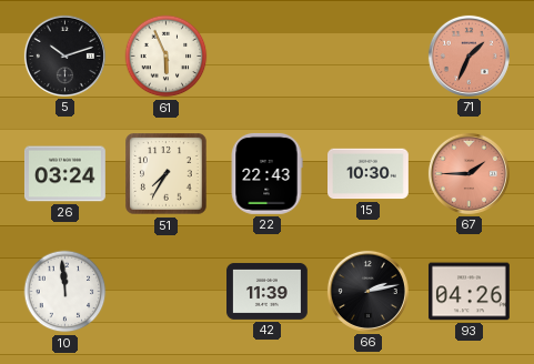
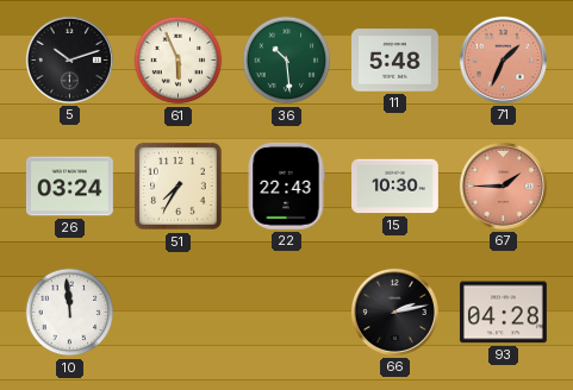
36: none -> 10:29
11: none -> 5:48
42: 11:39 -> none
93: 04:26 -> 04:28
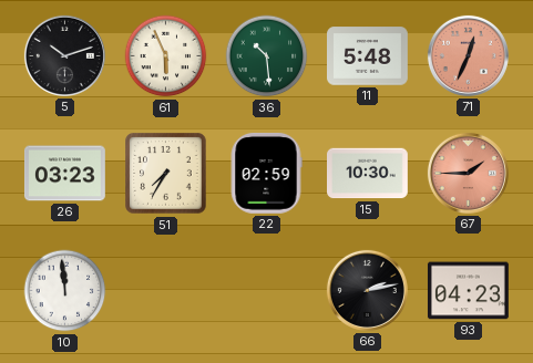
71: 1:34 -> 12:34
26: 03:24 -> 03:23
22: 22:43 -> 02:59
93: 04:28 -> 04:23
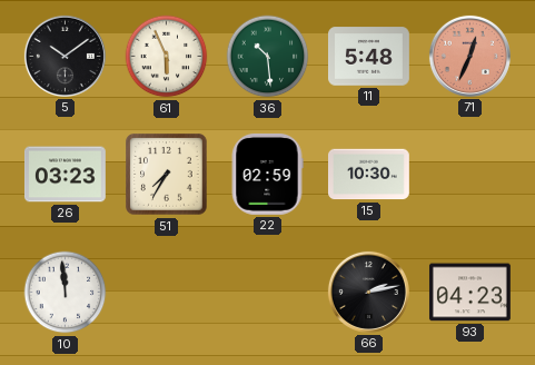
5: 10:12 -> 10:09
67: 1:45 -> none
